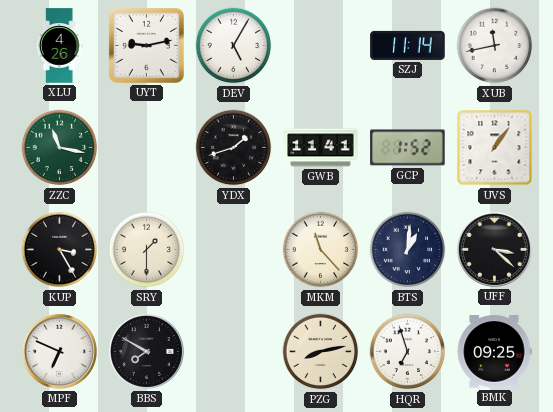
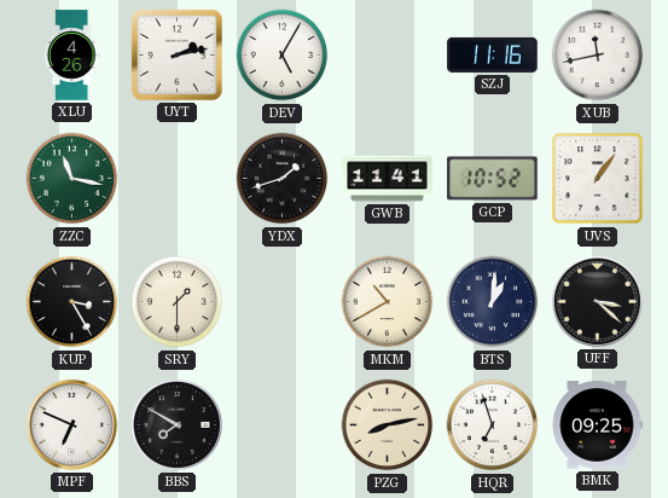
UYT: 9:13 -> 2:13
SZJ: 11:14 -> 11:16
GCP: 1:52 -> 10:52
MKM: 11:23 -> 10:40
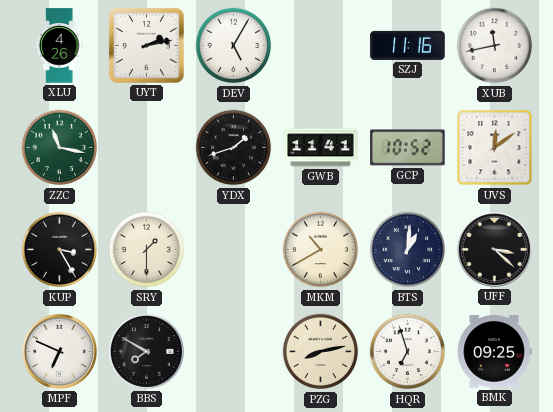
UVS: 1:06 -> 12:09
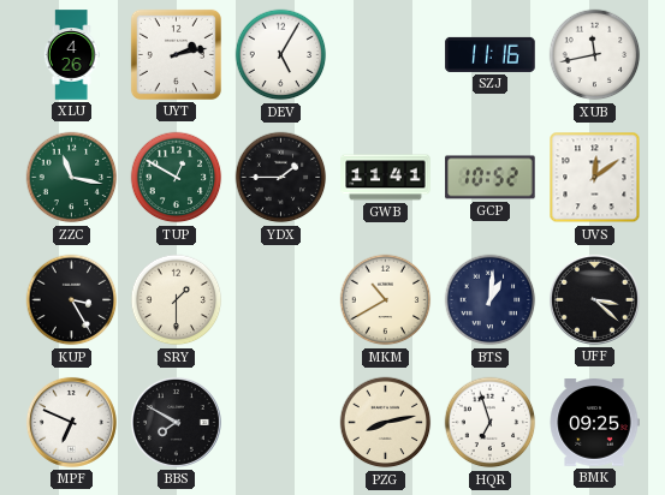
TUP: none -> 12:50
YDX: 1:42 -> 1:45
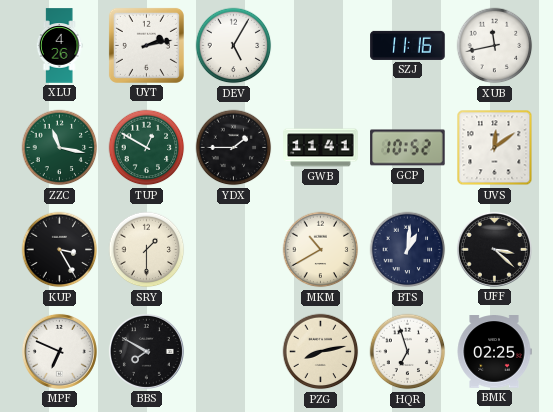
BMK: 09:25 -> 02:25
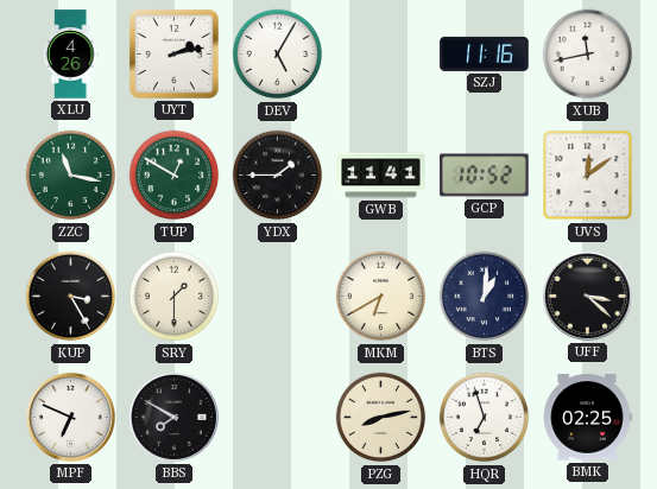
MKM: 10:40 -> 6:40
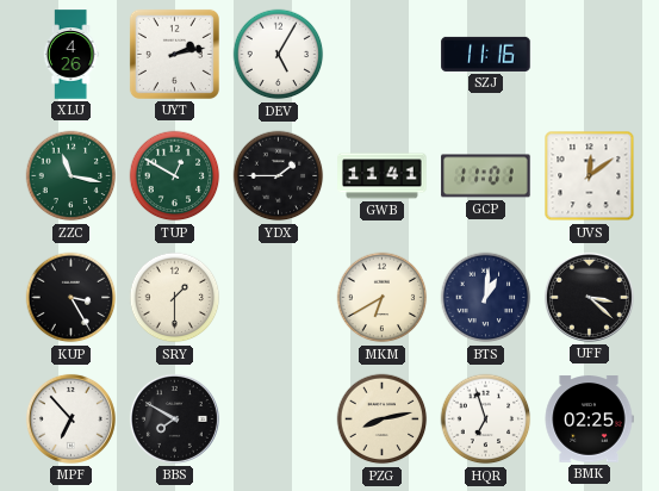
XUB: 11:43 -> none
GCP: 10:52 -> 11:01
MPF: 6:49 -> 6:53
